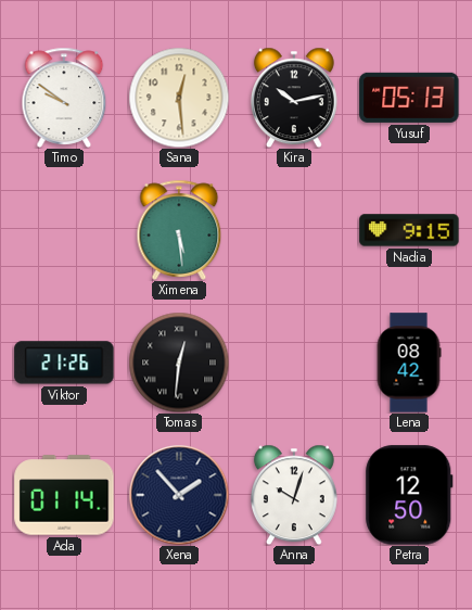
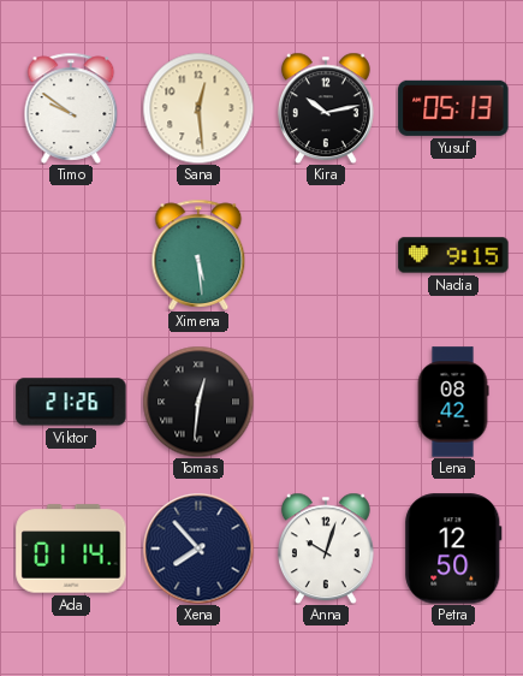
Xena: 1:53 -> 7:53
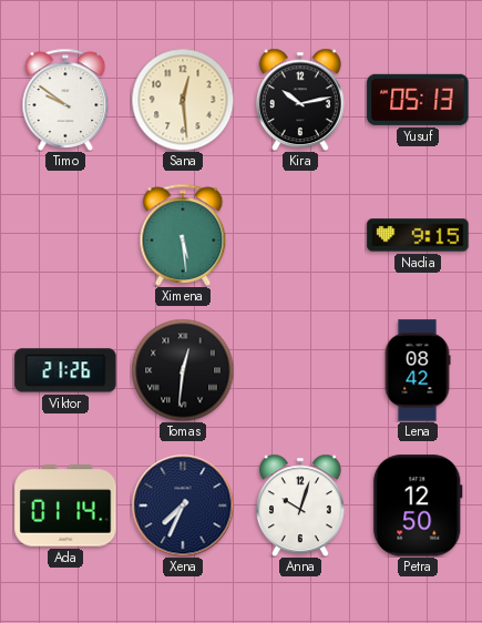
Xena: 7:53 -> 7:34
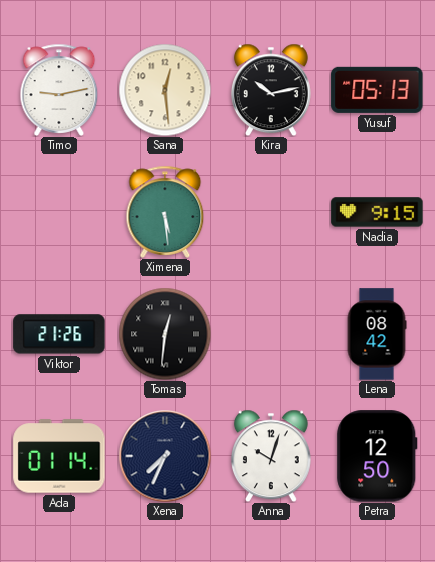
Timo: 9:51 -> 9:13
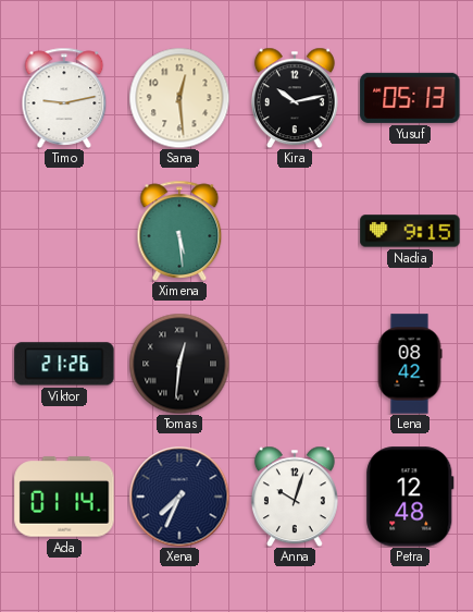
Petra: 12:50 -> 12:48
